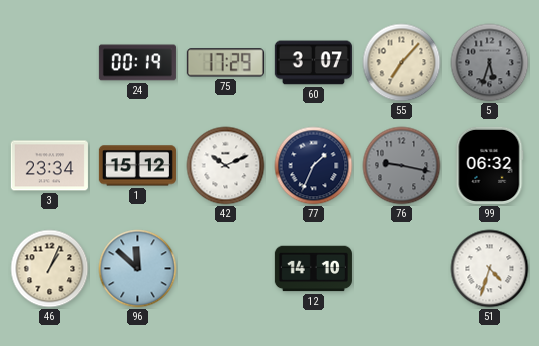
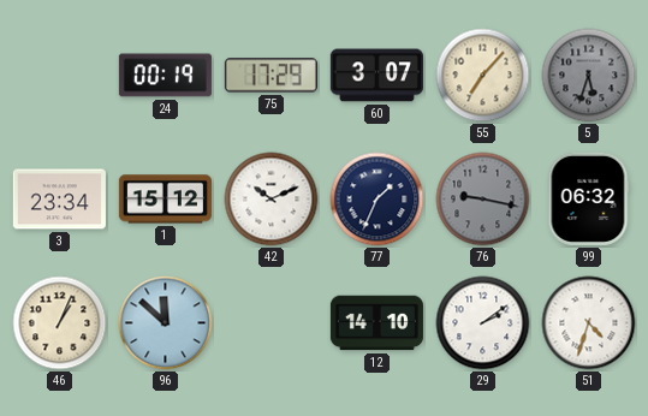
29: none -> 2:09
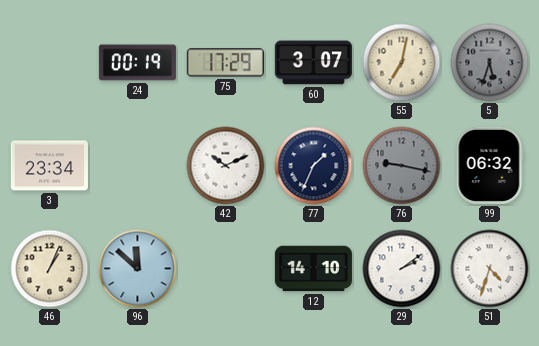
55: 7:07 -> 7:02
1: 15:12 -> none
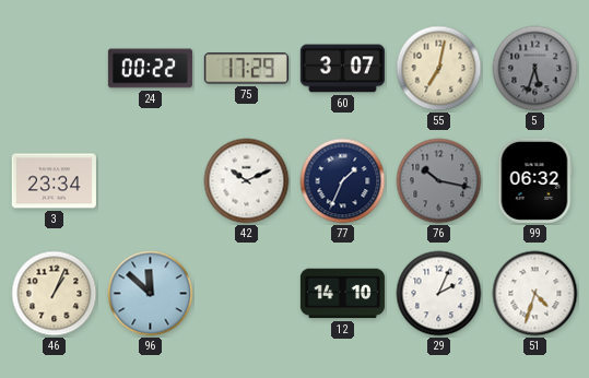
24: 00:19 -> 00:22
76: 9:17 -> 10:17
29: 2:09 -> 2:04
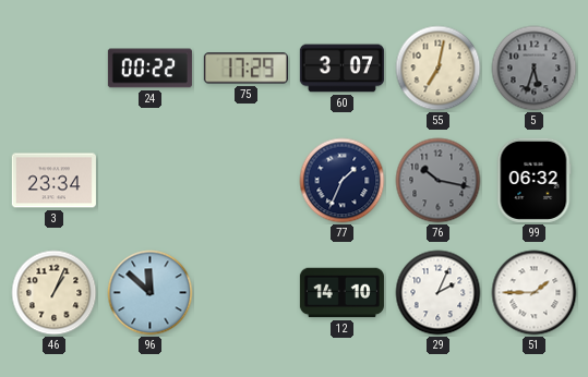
42: 10:11 -> none
51: 4:33 -> 1:45
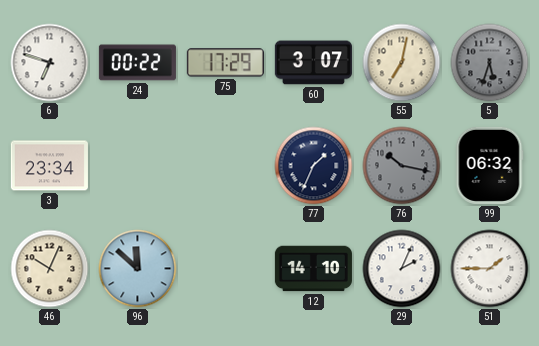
6: none -> 6:48
46: 1:04 -> 10:04
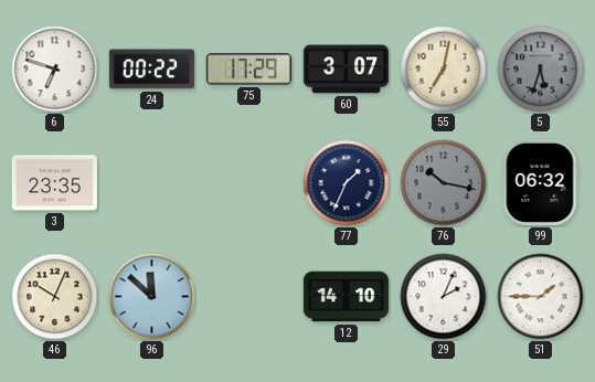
3: 23:34 -> 23:35
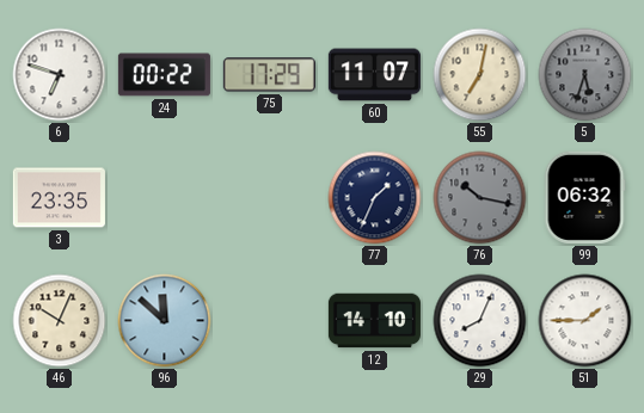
60: 3:07 -> 11:07
29: 2:04 -> 8:04
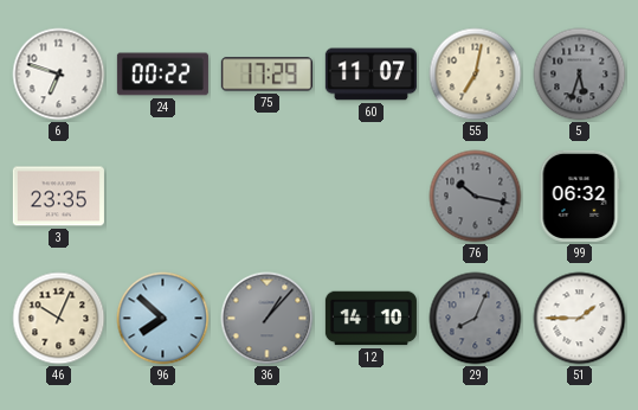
77: 1:34 -> none
96: 11:52 -> 7:52
36: none -> 1:07
29 dial: white -> grey
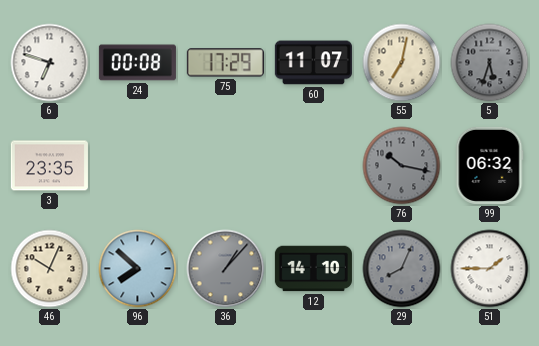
24: 00:22 -> 00:08
